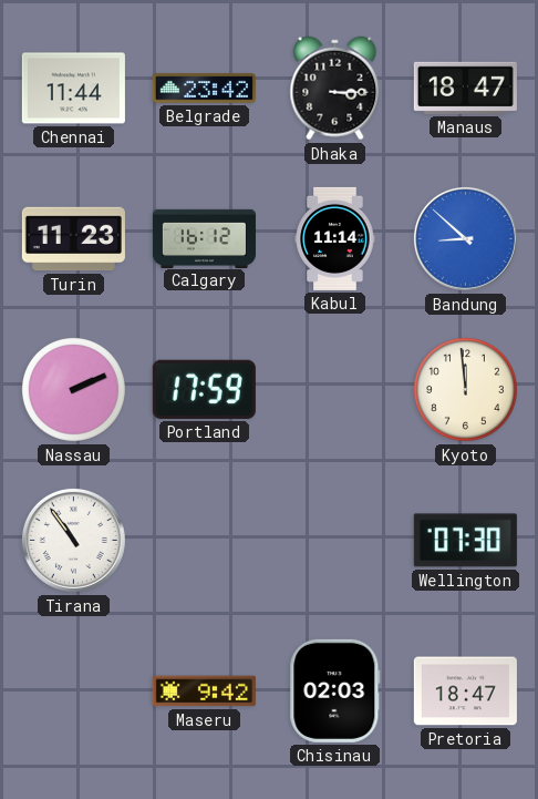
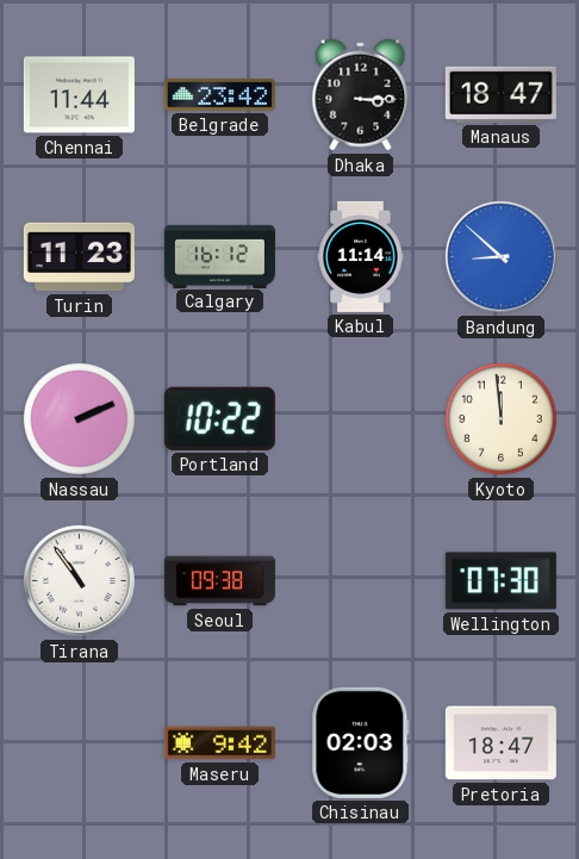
Portland: 17:59 -> 10:22
Seoul: none -> 09:38
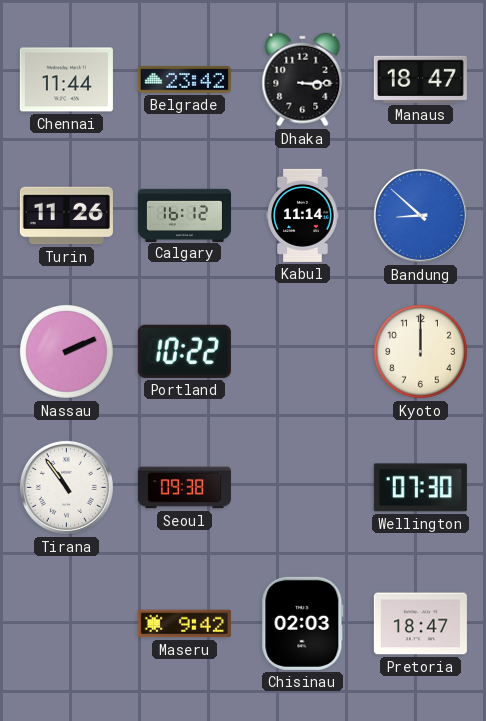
Turin: 11:23 -> 11:26
Kyoto: 11:59 -> 12:00
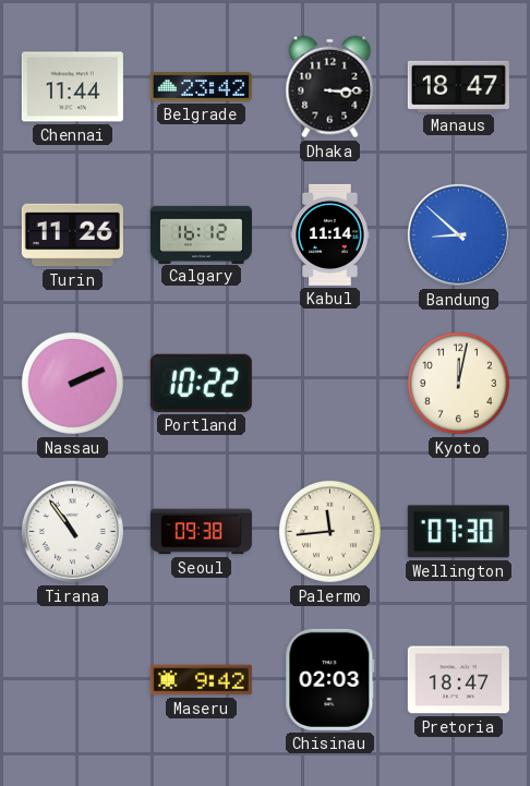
Kyoto: 12:00 -> 12:02
Palermo: none -> 11:44
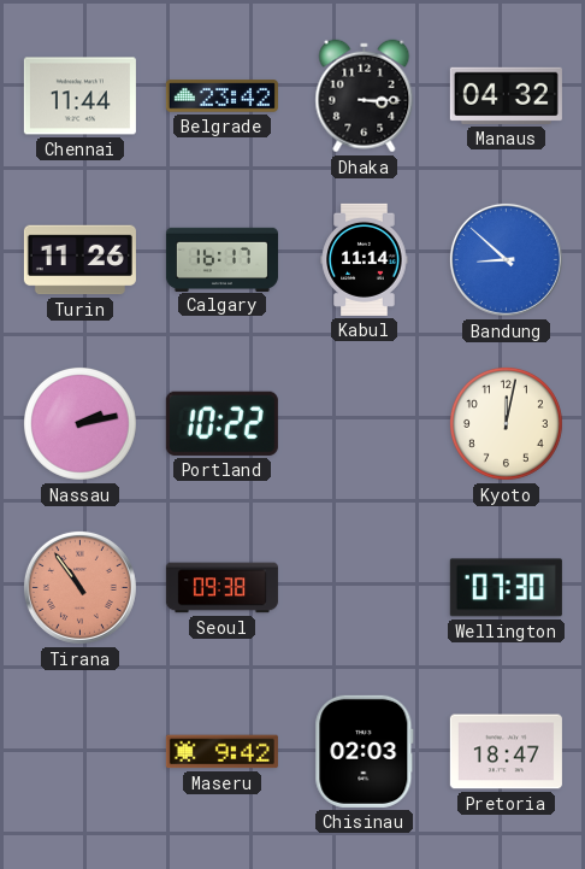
Manaus: 18:47 -> 04:32
Calgary: 16:12 -> 16:17
Nassau: 2:11 -> 2:13
Tirana dial: white -> salmon
Palermo: 11:44 -> none
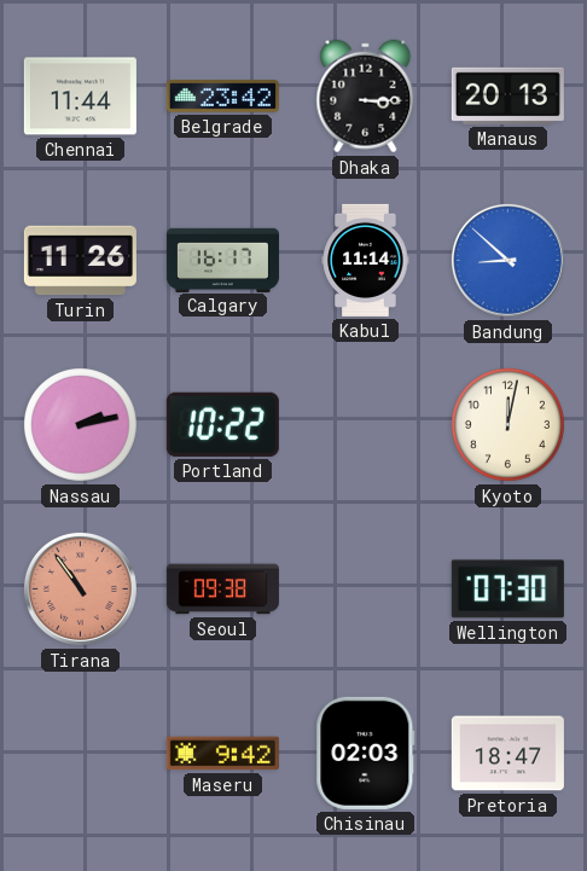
Manaus: 04:32 -> 20:13
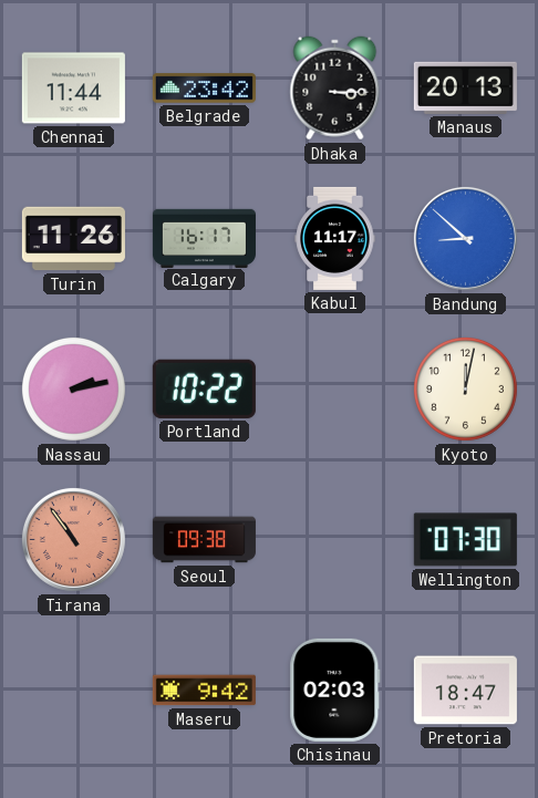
Kabul: 11:14 -> 11:17
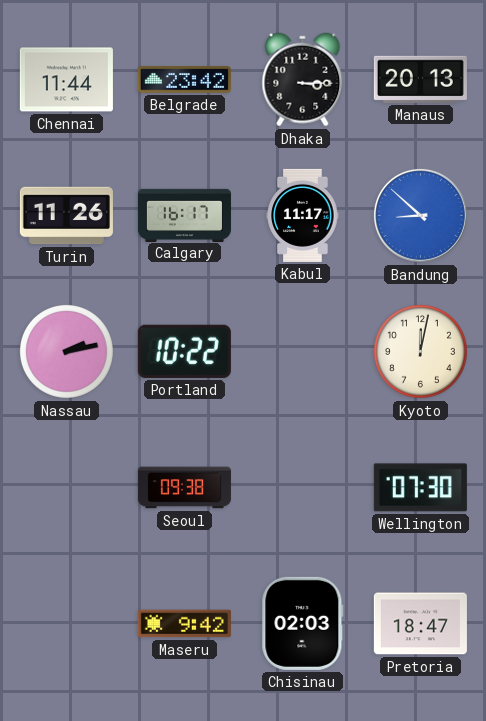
Tirana: 10:54 -> none
